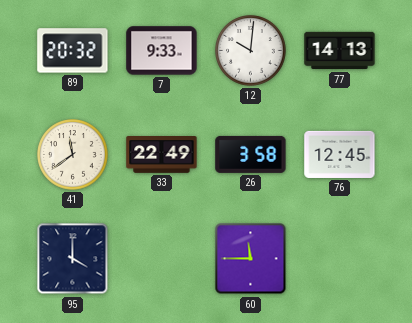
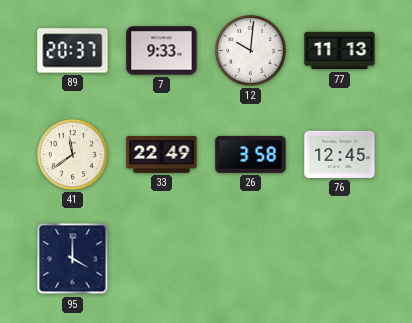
89: 20:32 -> 20:37
77: 14:13 -> 11:13
60: 11:45 -> none
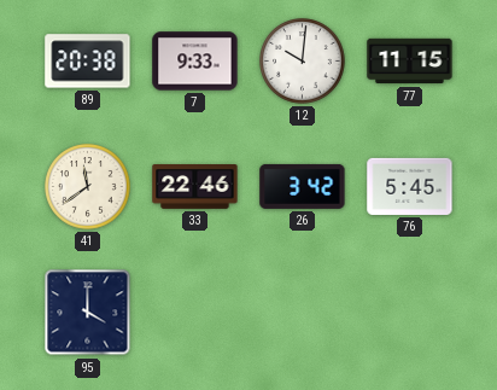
89: 20:37 -> 20:38
77: 11:13 -> 11:15
33: 22:49 -> 22:46
26: 3:58 -> 3:42
76: 12:45 -> 5:45
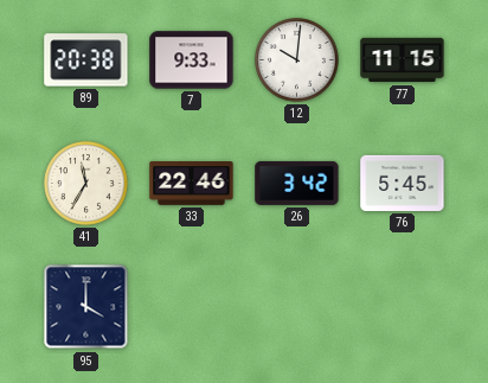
41: 11:39 -> 11:35
